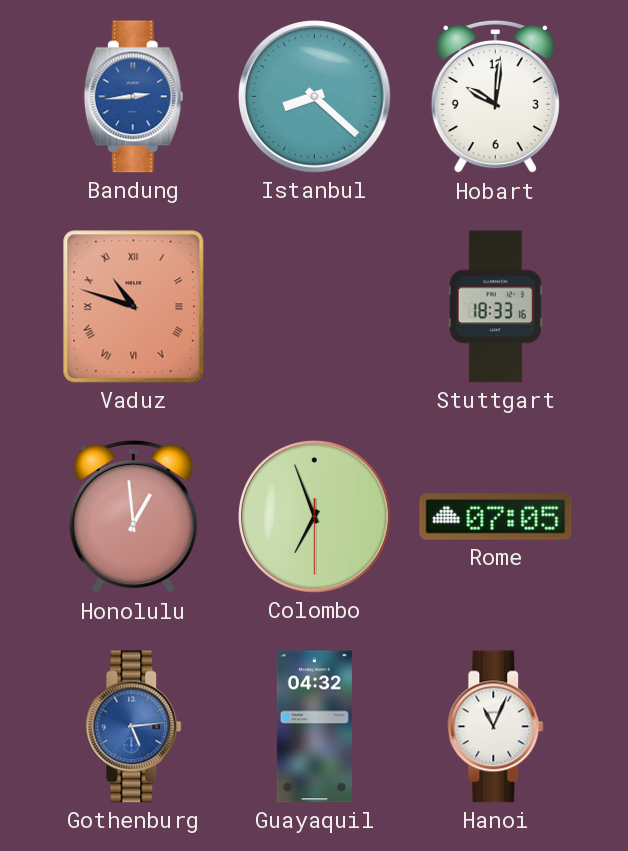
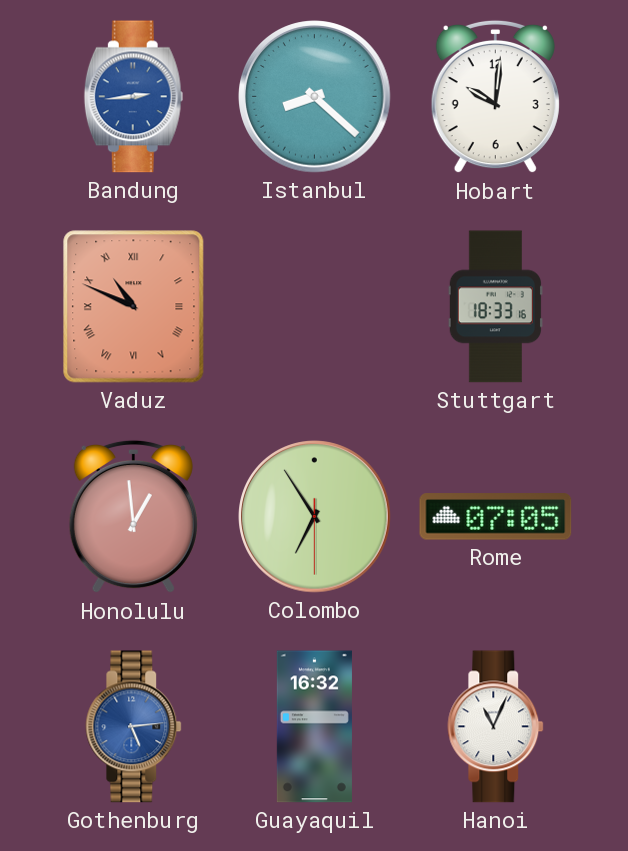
Vaduz: 10:48 -> 10:49
Colombo: 6:56 -> 6:54
Guayaquil: 04:32 -> 16:32
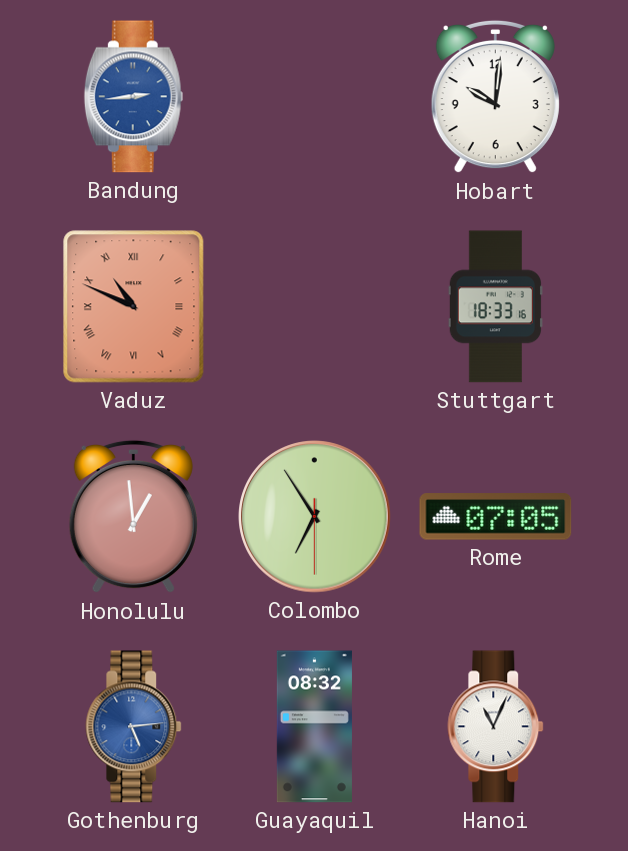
Istanbul: 8:22 -> none
Guayaquil: 16:32 -> 08:32
